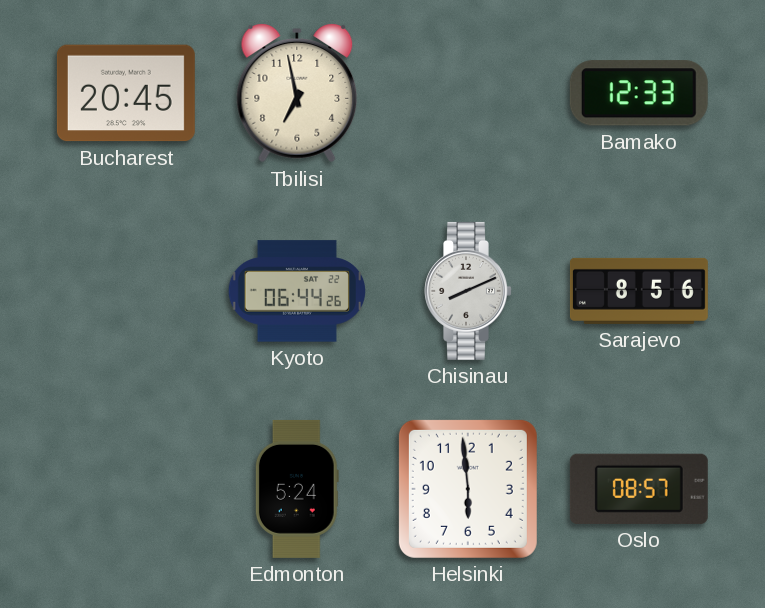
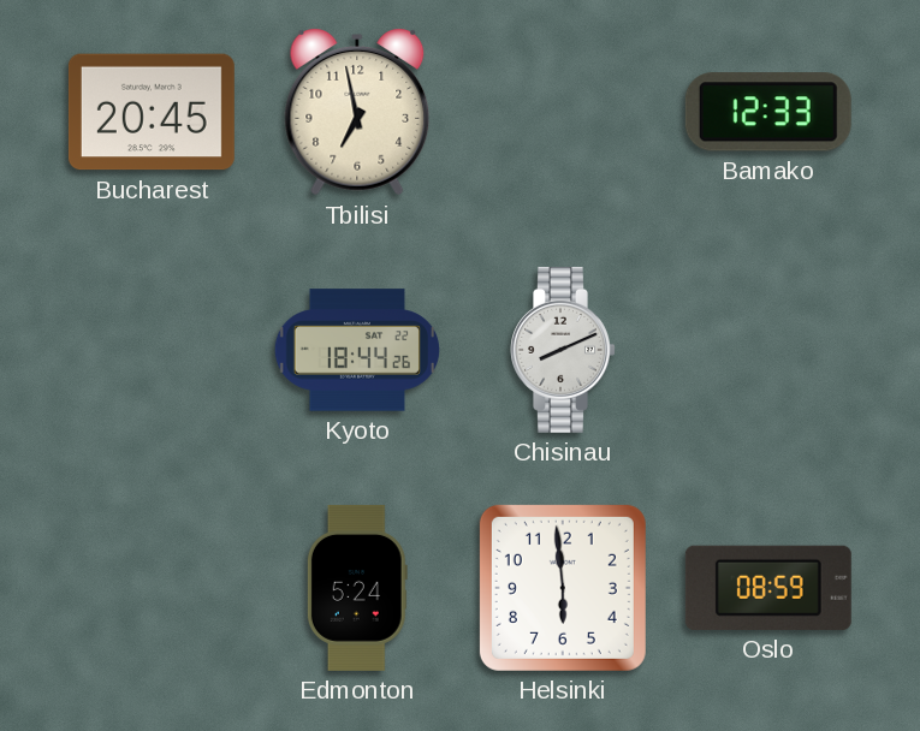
Kyoto: 06:44 -> 18:44
Sarajevo: 8:56 -> none
Oslo: 08:57 -> 08:59
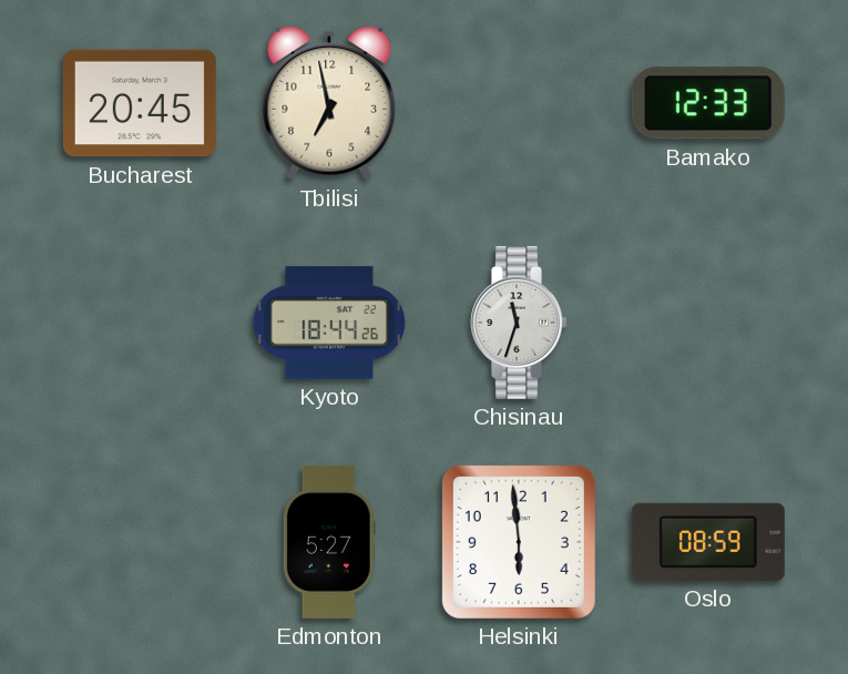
Chisinau: 8:11 -> 11:33
Edmonton: 5:24 -> 5:27
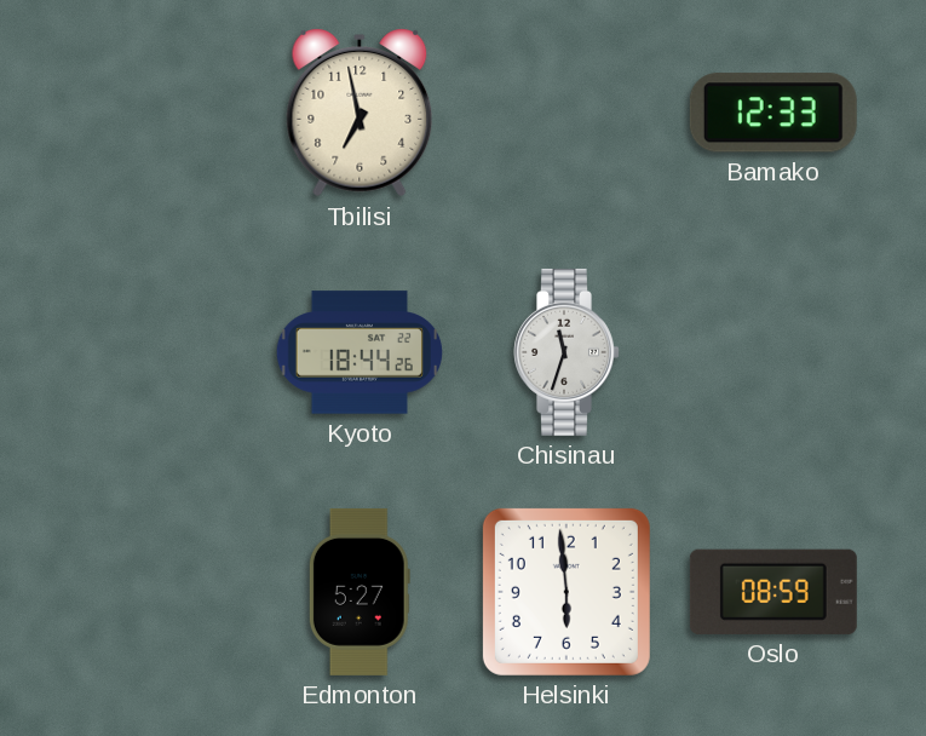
Bucharest: 20:45 -> none
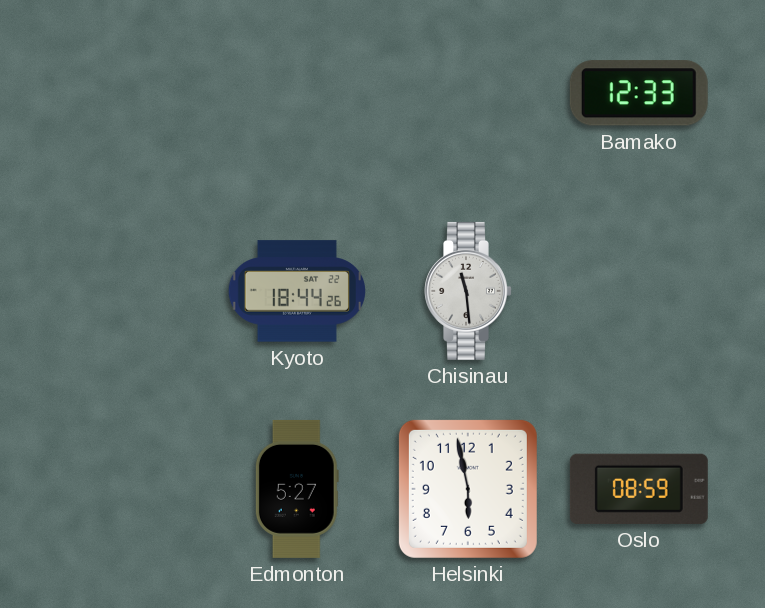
Tbilisi: 6:58 -> none
Chisinau: 11:33 -> 11:29
Helsinki: 5:59 -> 5:58
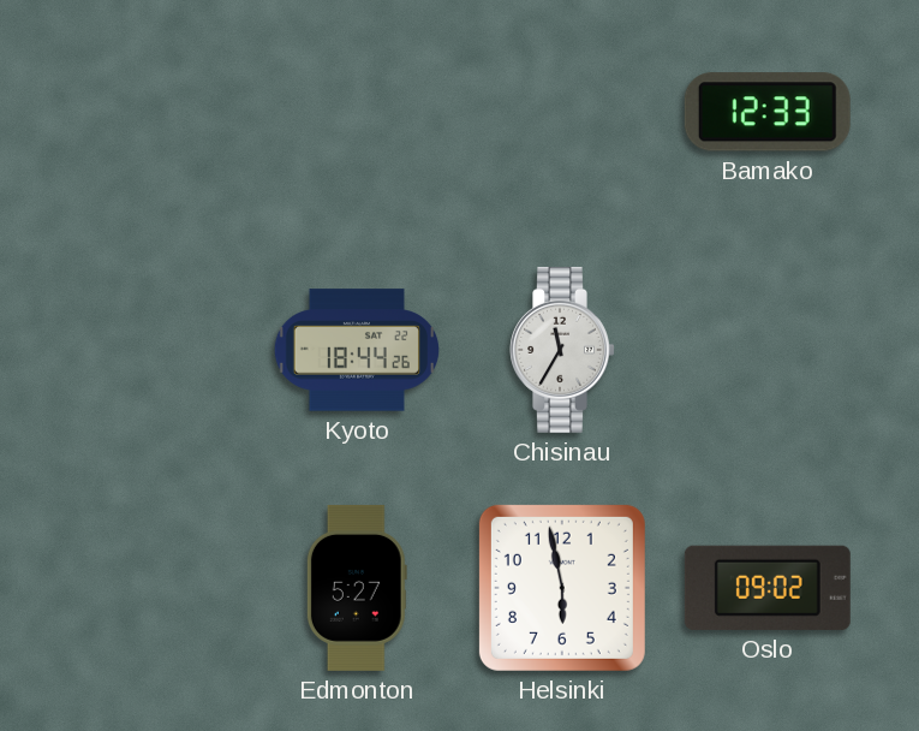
Chisinau: 11:29 -> 11:35
Oslo: 08:59 -> 09:02
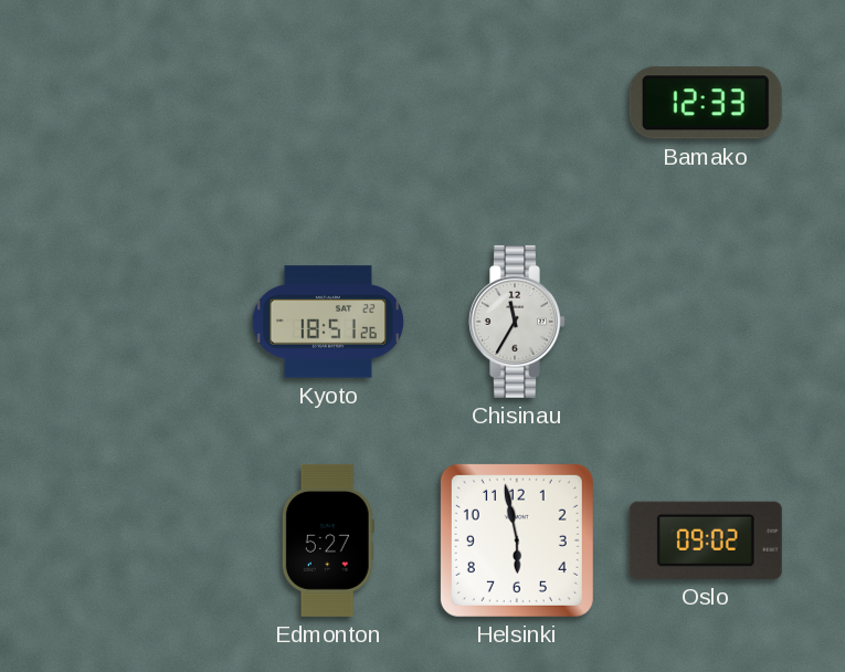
Kyoto: 18:44 -> 18:51
